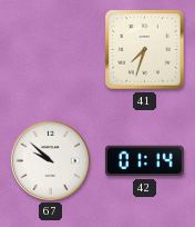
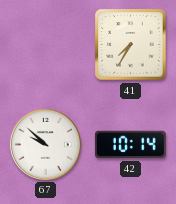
41: 7:33 -> 7:35
42: 01:14 -> 10:14
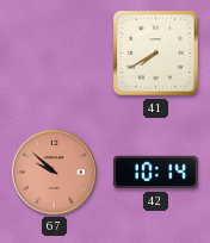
41: 7:35 -> 7:40
67 dial: white -> salmon
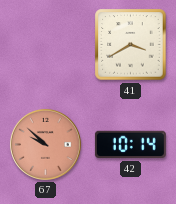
41: 7:40 -> 3:40
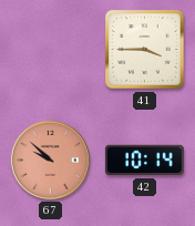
41: 3:40 -> 3:45
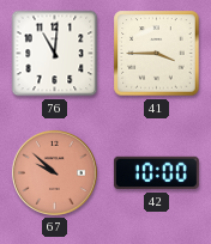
76: none -> 11:01
42: 10:14 -> 10:00
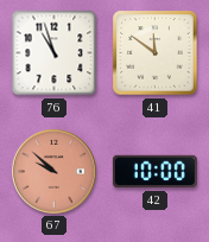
76: 11:01 -> 10:57
41: 3:45 -> 11:51
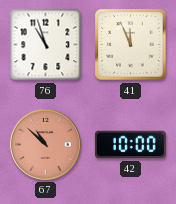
41: 11:51 -> 11:56
67: 9:52 -> 10:52
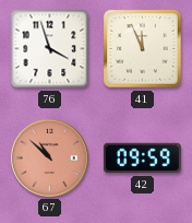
76: 10:57 -> 3:57
42: 10:00 -> 09:59
